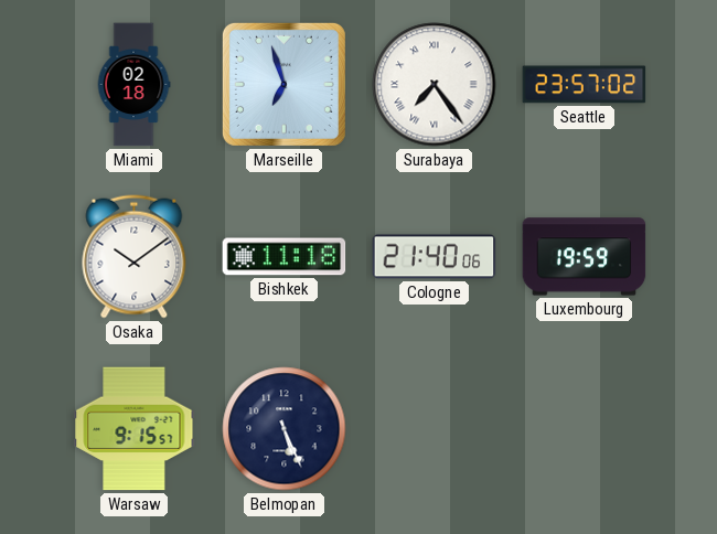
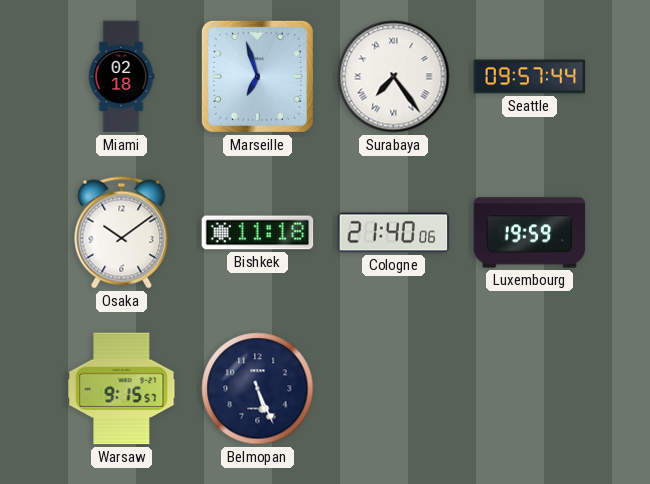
Seattle: 23:57 -> 09:57
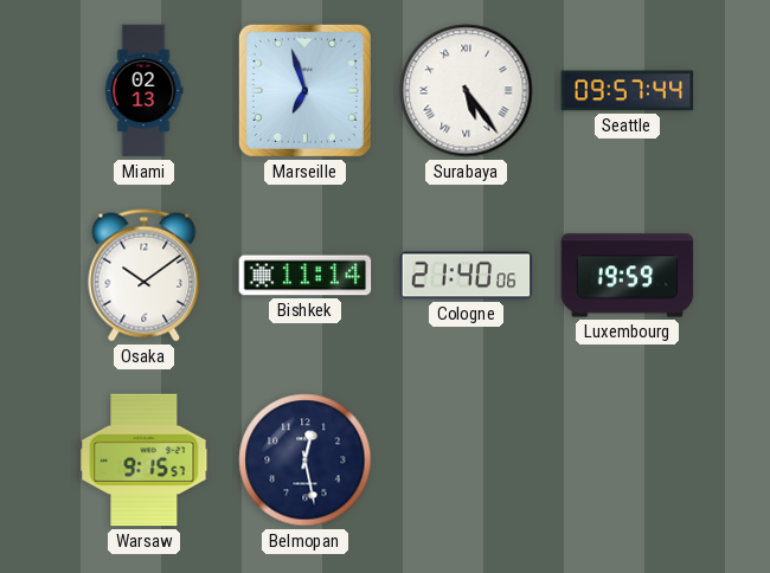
Miami: 02:18 -> 02:13
Surabaya: 7:24 -> 5:24
Bishkek: 11:18 -> 11:14
Belmopan: 5:26 -> 12:28
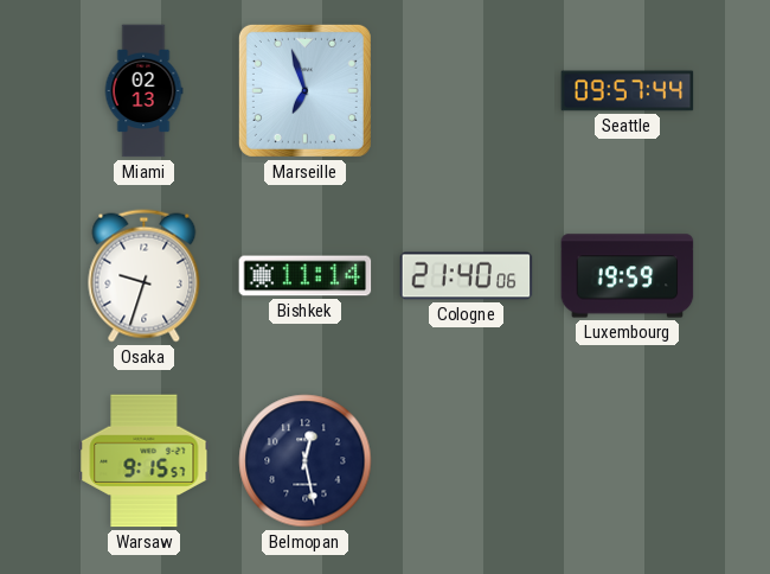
Surabaya: 5:24 -> none
Osaka: 10:09 -> 9:33
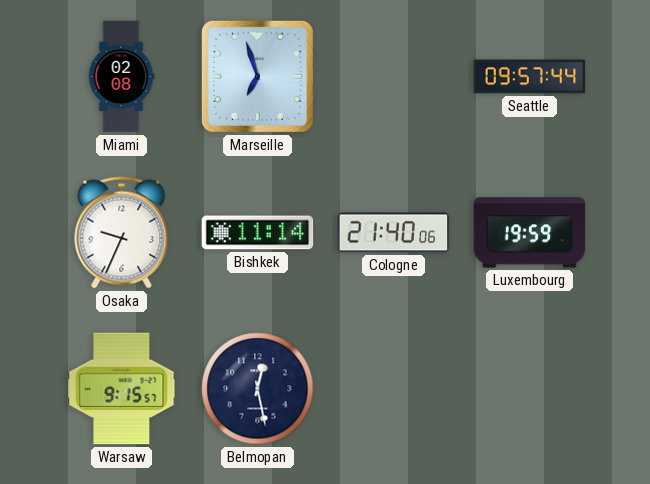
Miami: 02:13 -> 02:08
Osaka: 9:33 -> 9:34
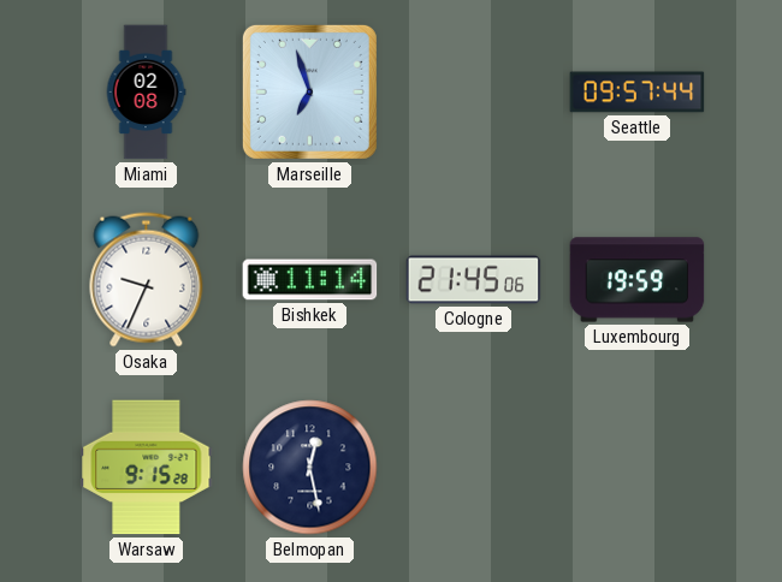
Cologne: 21:40 -> 21:45
Warsaw: 9:15:57 -> 9:15:28
